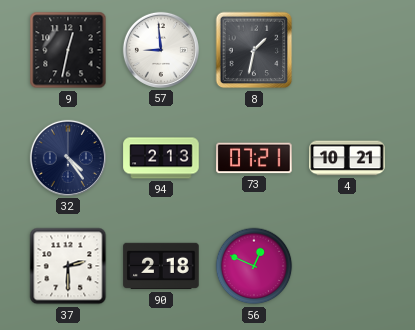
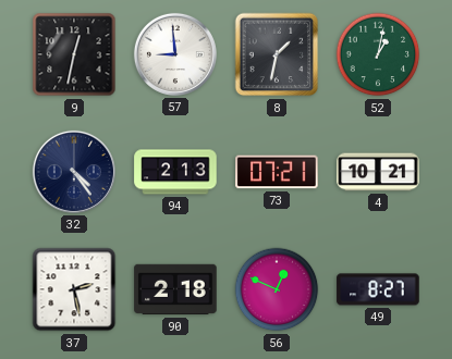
52: none -> 1:02
37: 2:30 -> 2:28
49: none -> 8:27
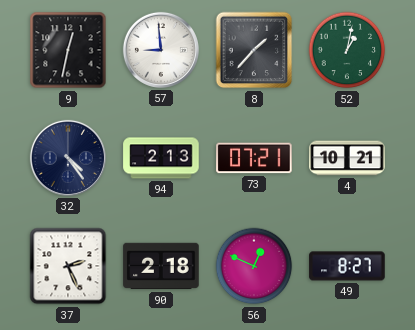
8: 1:32 -> 1:37
37: 2:28 -> 2:26
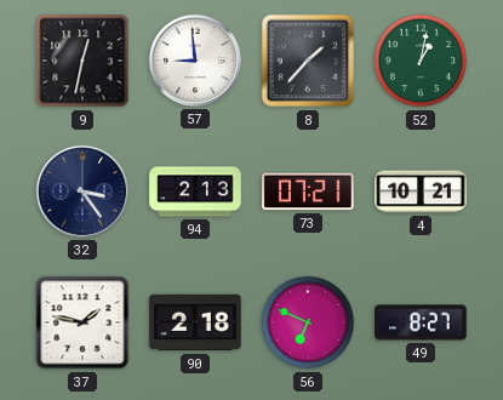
32: 4:24 -> 3:24
37: 2:26 -> 1:47
56: 12:49 -> 6:49
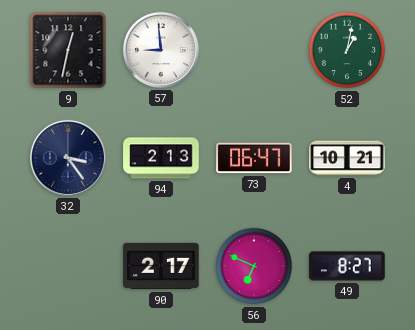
8: 1:37 -> none
73: 07:21 -> 06:47
37: 1:47 -> none
90: 2:18 -> 2:17
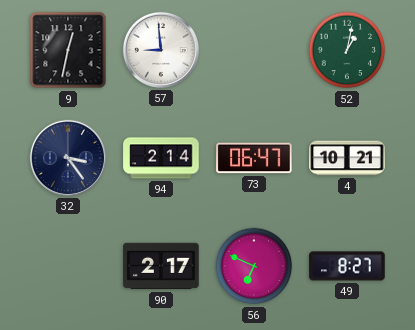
94: 2:13 -> 2:14
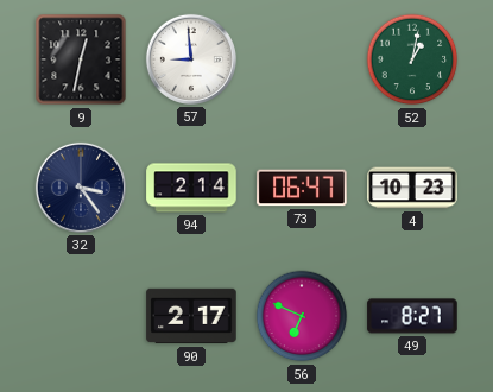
4: 10:21 -> 10:23
